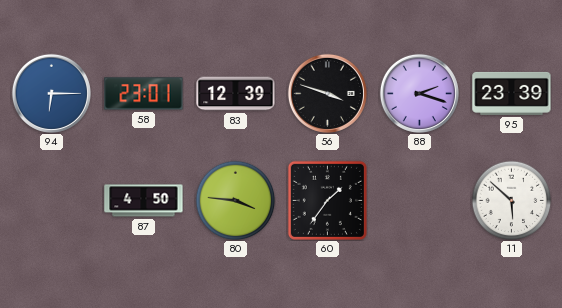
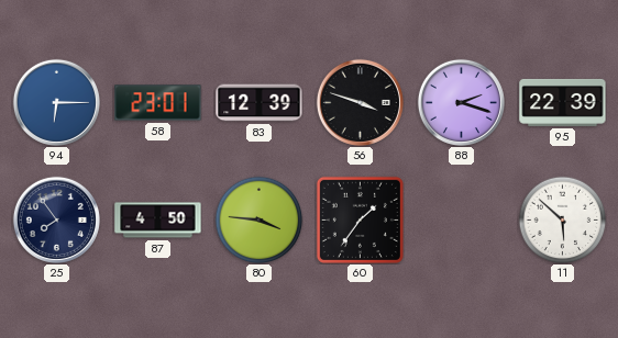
95: 23:39 -> 22:39
25: none -> 7:54
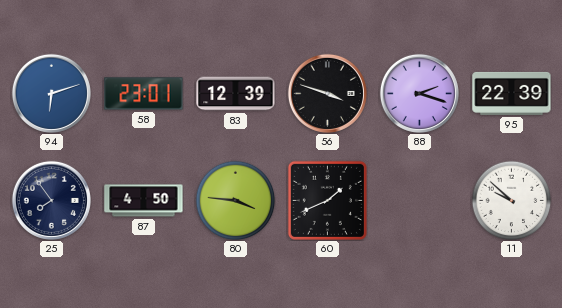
94: 6:15 -> 6:12
60: 1:36 -> 1:41
11: 5:52 -> 9:52
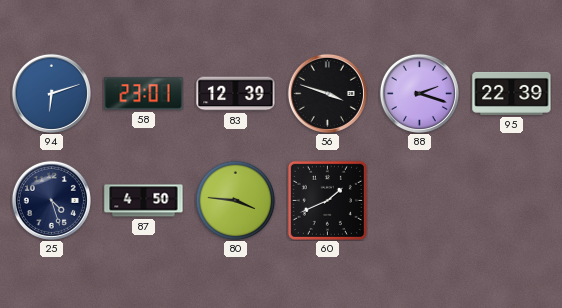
25: 7:54 -> 4:27
11: 9:52 -> none
